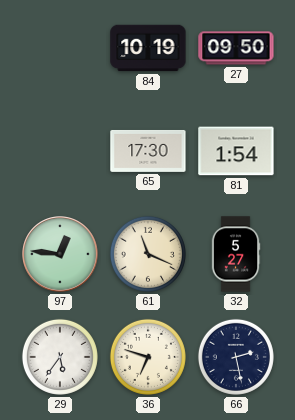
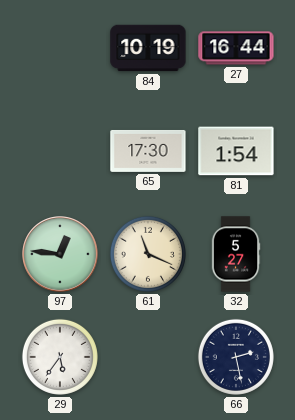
27: 09:50 -> 16:44
36: 6:48 -> none
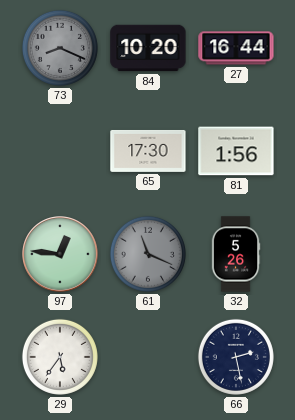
73: none -> 8:19
84: 10:19 -> 10:20
81: 1:54 -> 1:56
61 dial: cream -> grey
32: 5:27 -> 5:26
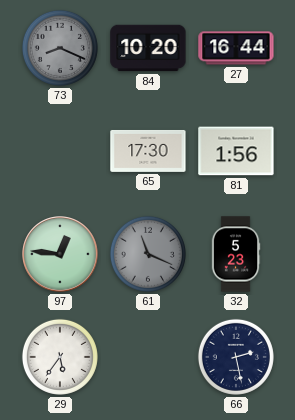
32: 5:26 -> 5:23
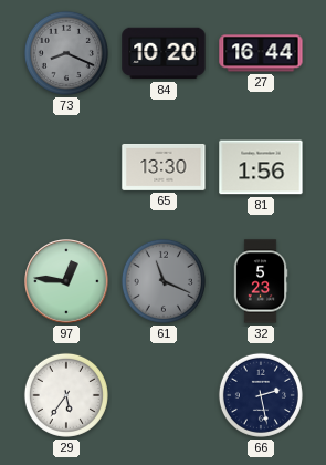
65: 17:30 -> 13:30
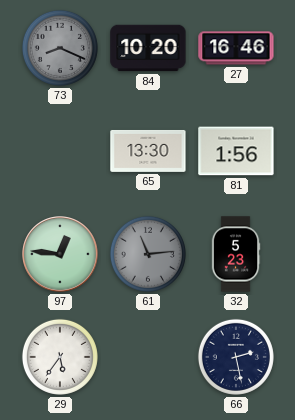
27: 16:44 -> 16:46
61: 11:19 -> 11:14
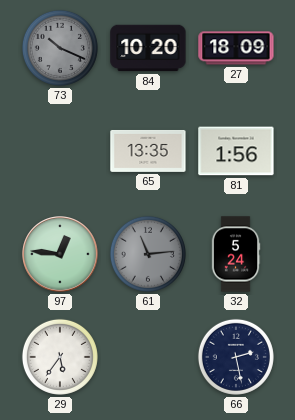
73: 8:19 -> 10:19
27: 16:46 -> 18:09
65: 13:30 -> 13:35
32: 5:23 -> 5:24
